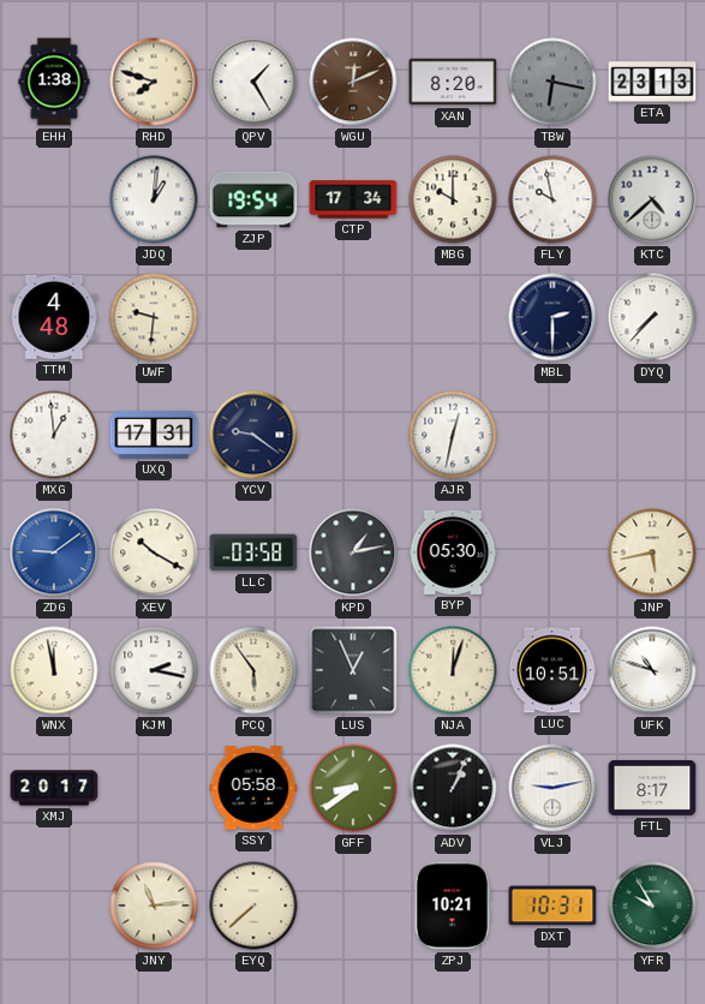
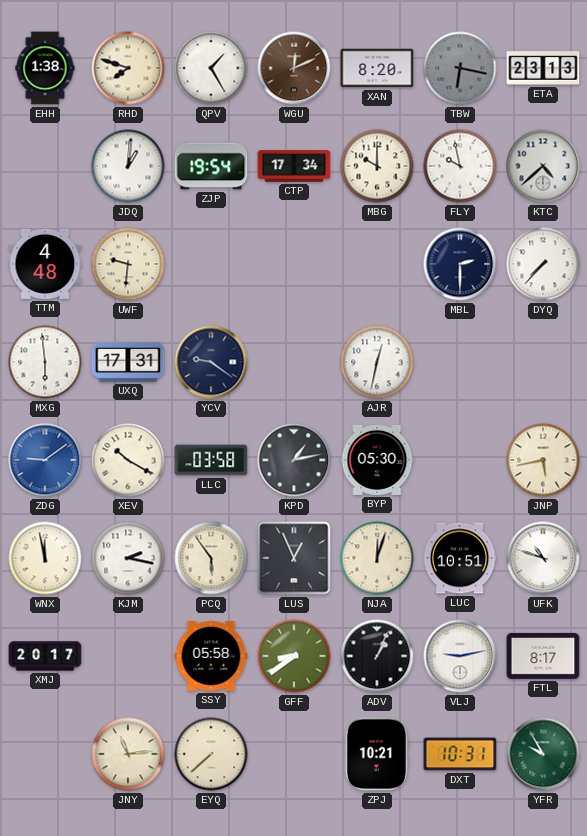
MXG: 12:59 -> 5:59
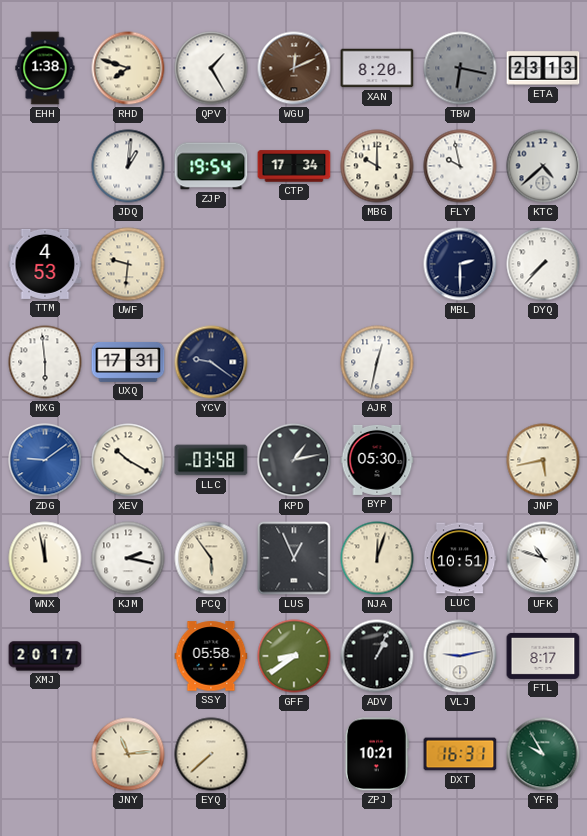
TTM: 4:48 -> 4:53
DXT: 10:31 -> 16:31
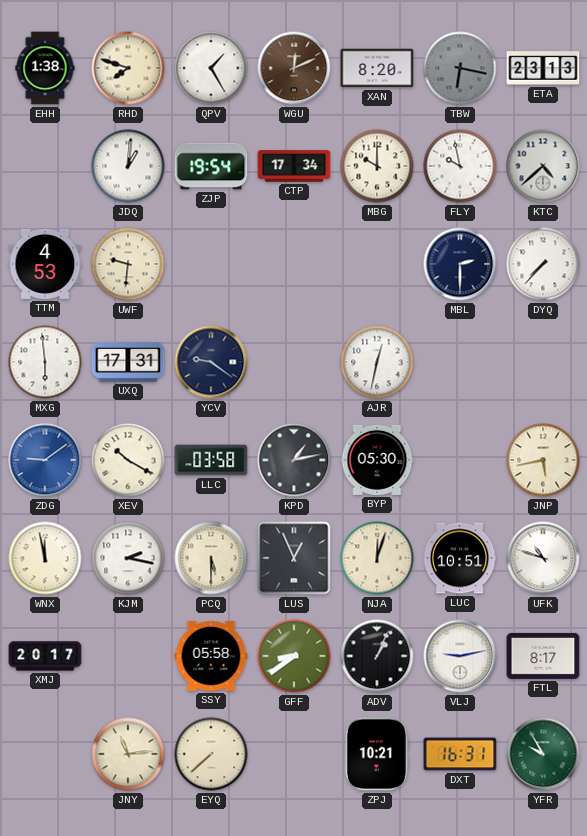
PCQ: 5:54 -> 5:30
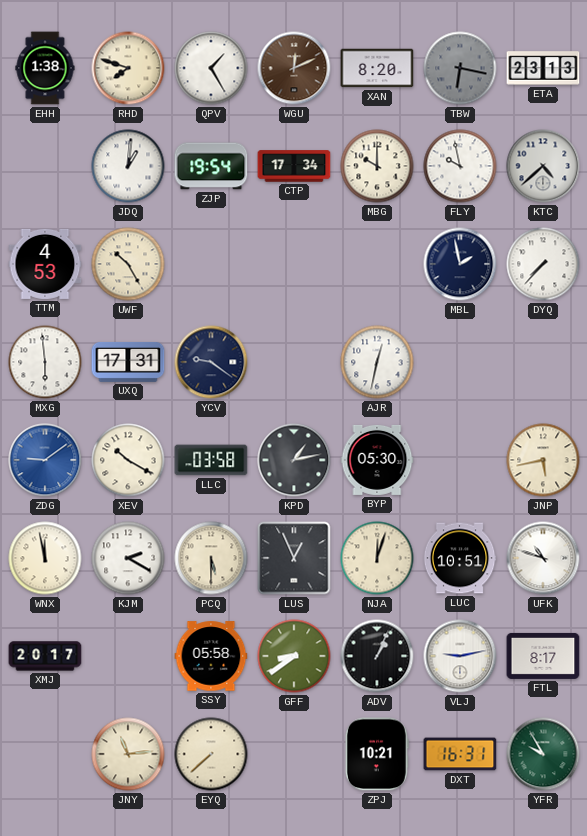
UWF: 9:31 -> 10:25
MBL: 2:30 -> 1:58
KJM: 2:17 -> 2:20
